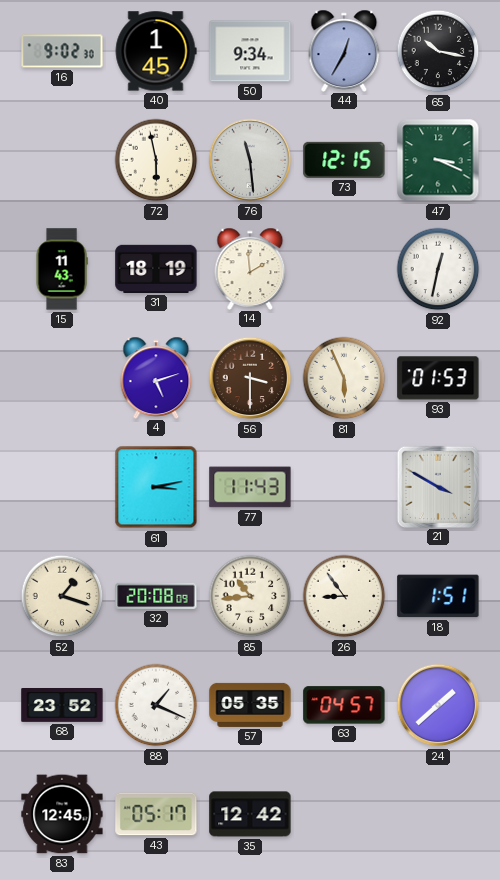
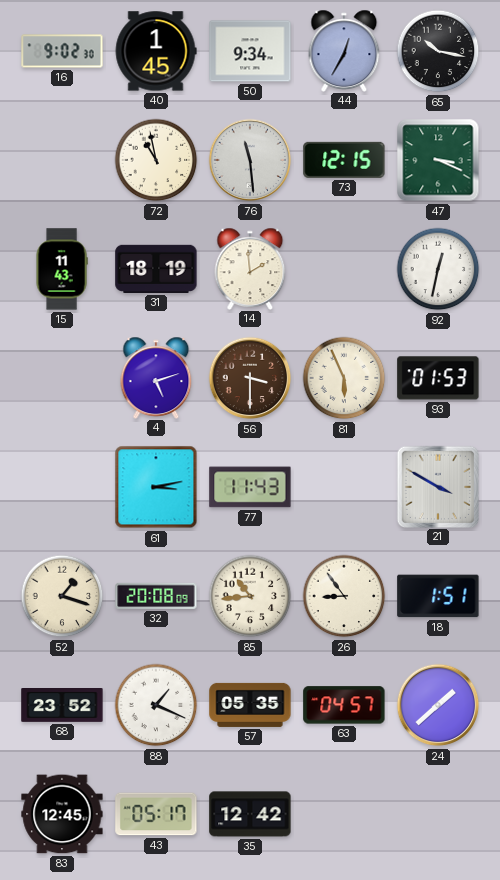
72: 5:58 -> 10:58
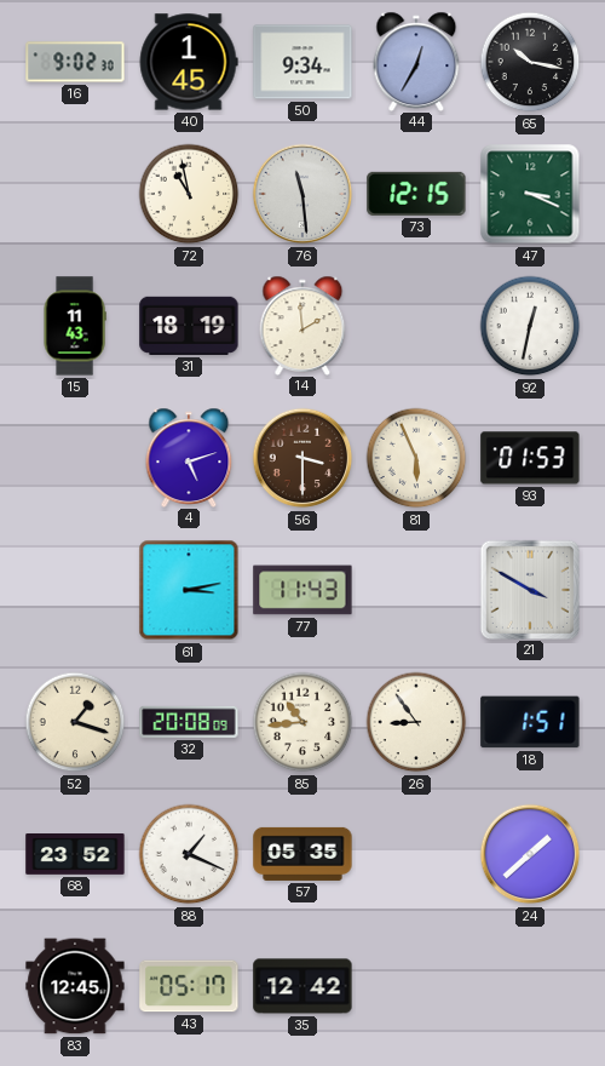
63: 04:57 -> none
